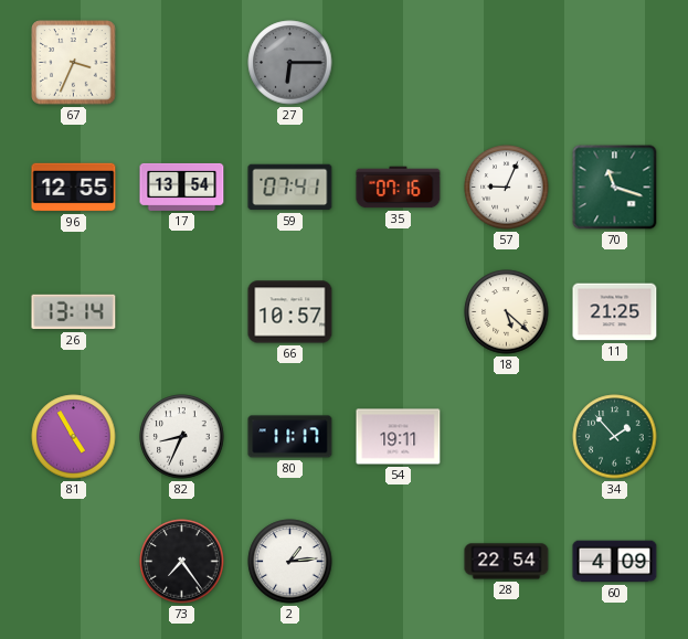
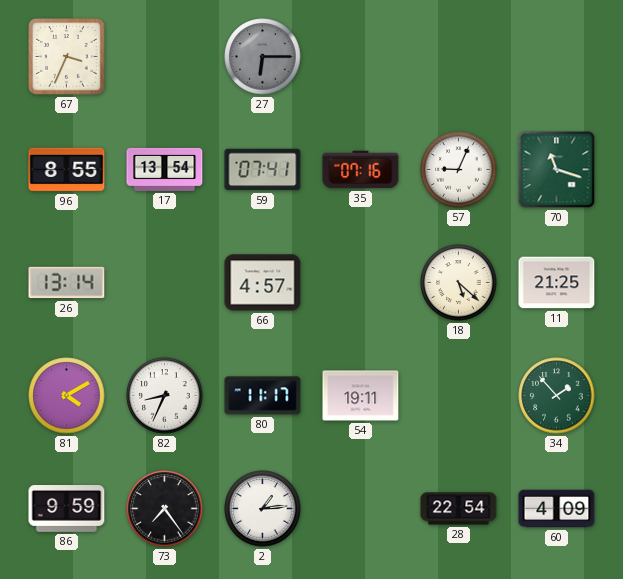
96: 12:55 -> 8:55
66: 10:57 -> 4:57
81: 4:55 -> 4:10
86: none -> 9:59
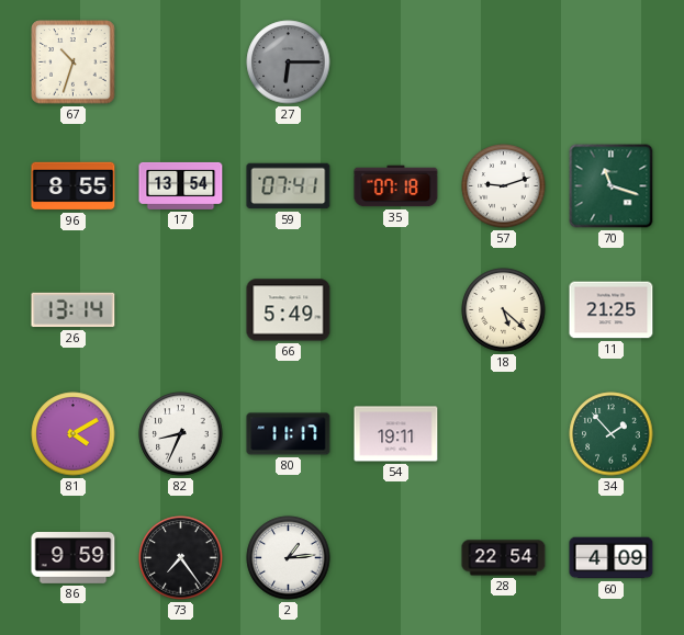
67: 3:34 -> 10:33
35: 07:16 -> 07:18
57: 9:04 -> 9:12
66: 4:57 -> 5:49
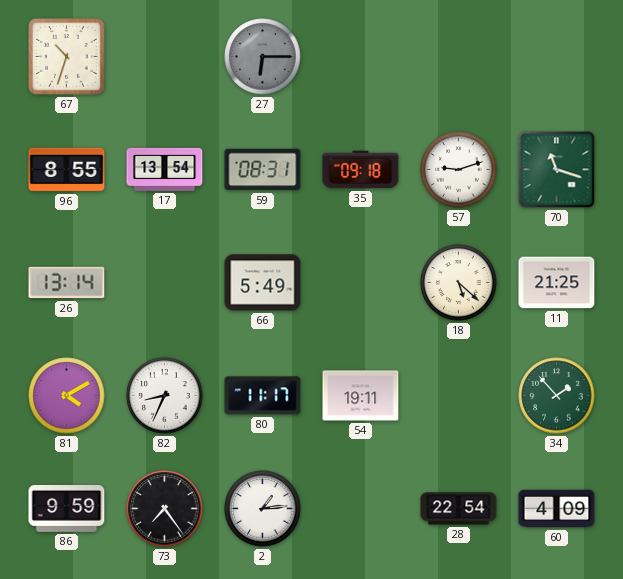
59: 07:41 -> 08:31
35: 07:18 -> 09:18
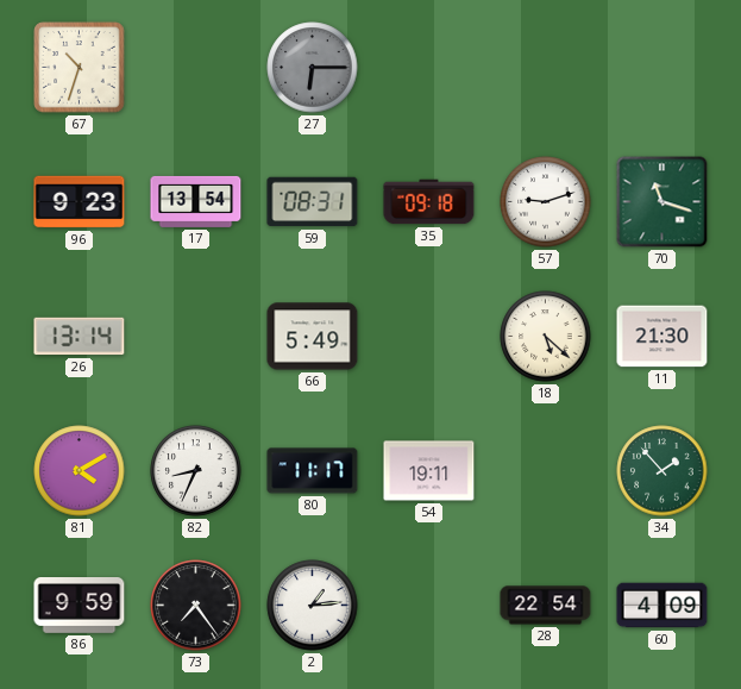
96: 8:55 -> 9:23
11: 21:25 -> 21:30
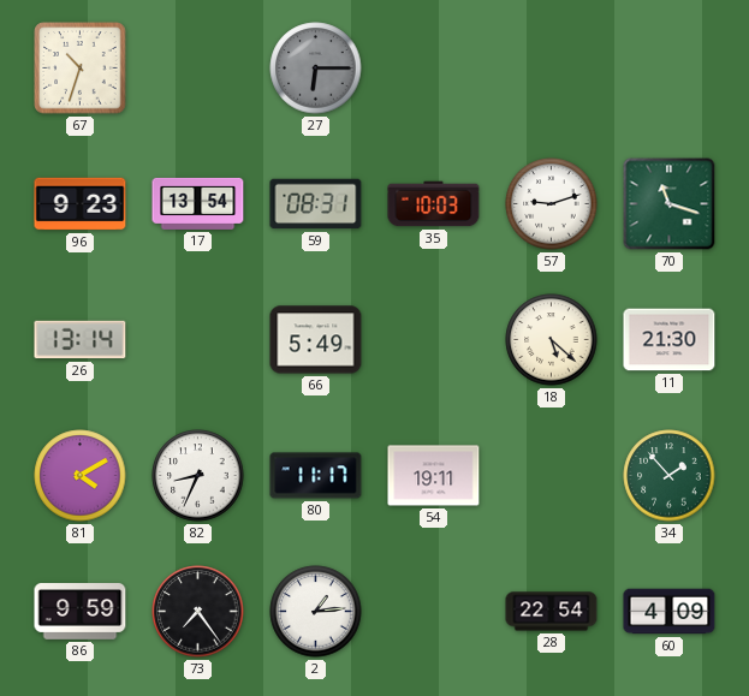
35: 09:18 -> 10:03
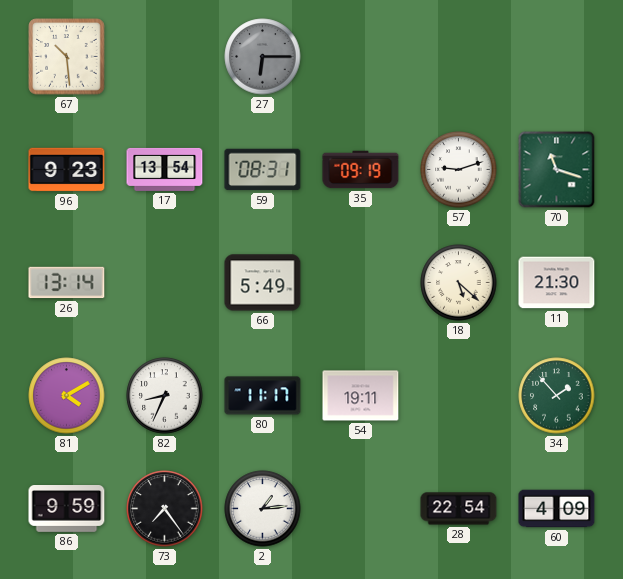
67: 10:33 -> 10:29
35: 10:03 -> 09:19
